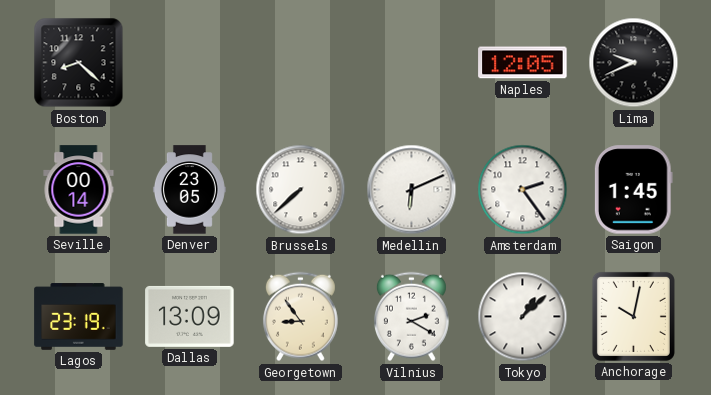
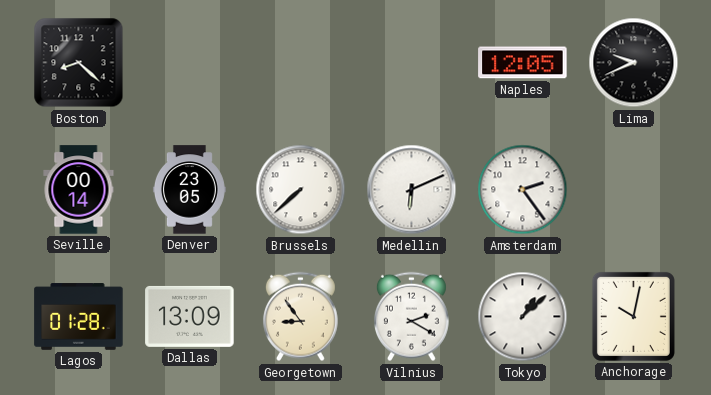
Saigon: 1:45 -> none
Lagos: 23:19 -> 01:28
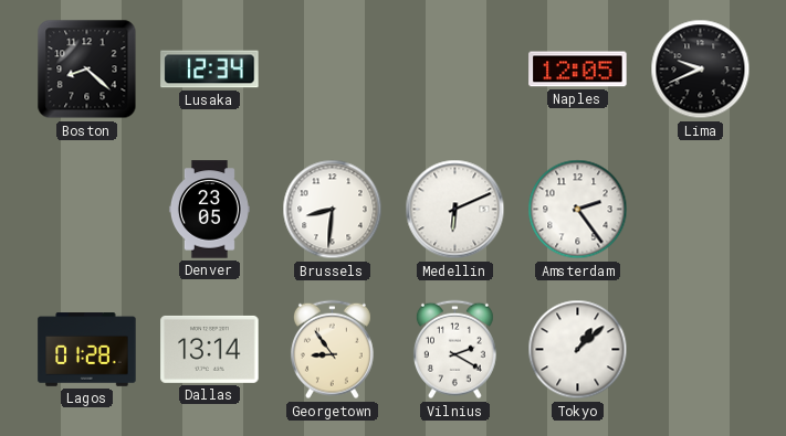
Lusaka: none -> 12:34
Seville: 00:14 -> none
Brussels: 7:38 -> 8:31
Dallas: 13:09 -> 13:14
Anchorage: 10:02 -> none
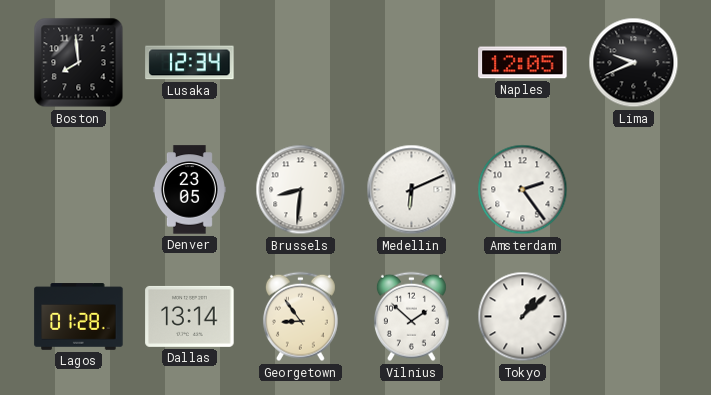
Boston: 8:22 -> 7:59
Vilnius: 2:20 -> 1:52
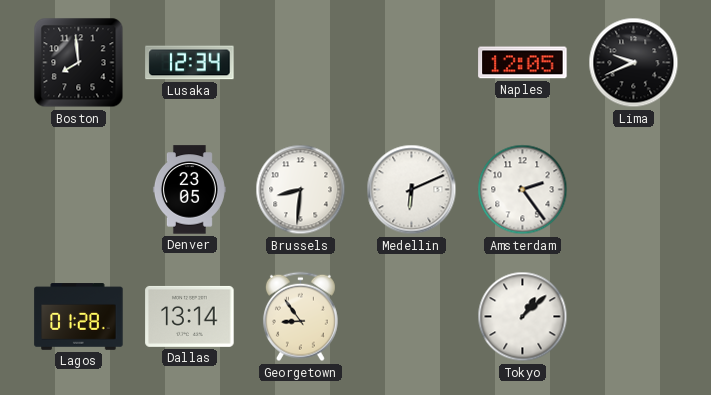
Vilnius: 1:52 -> none
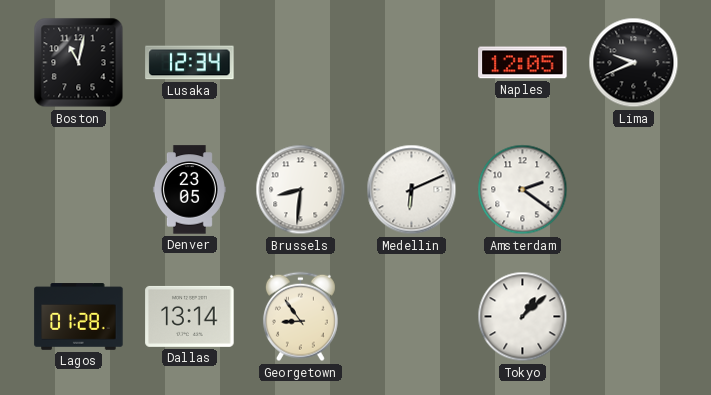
Boston: 7:59 -> 11:02
Amsterdam: 2:24 -> 2:21
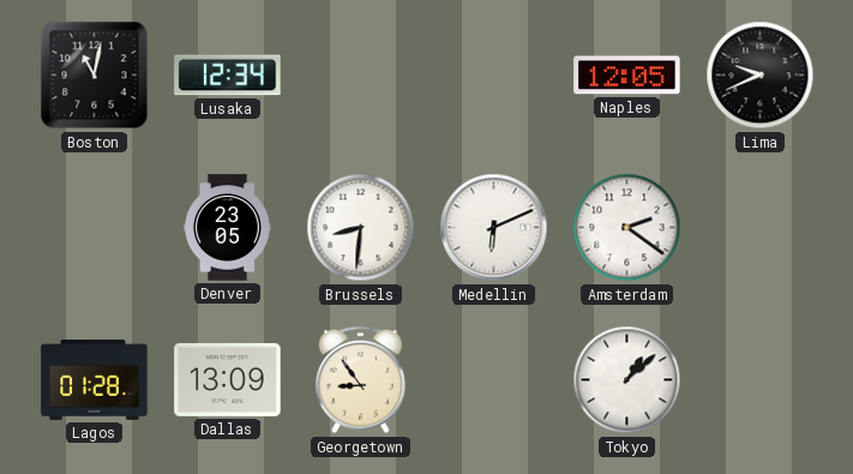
Dallas: 13:14 -> 13:09
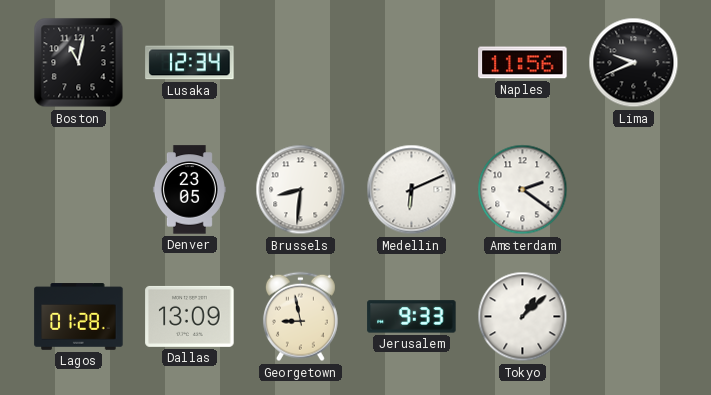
Naples: 12:05 -> 11:56
Georgetown: 8:54 -> 8:58
Jerusalem: none -> 9:33
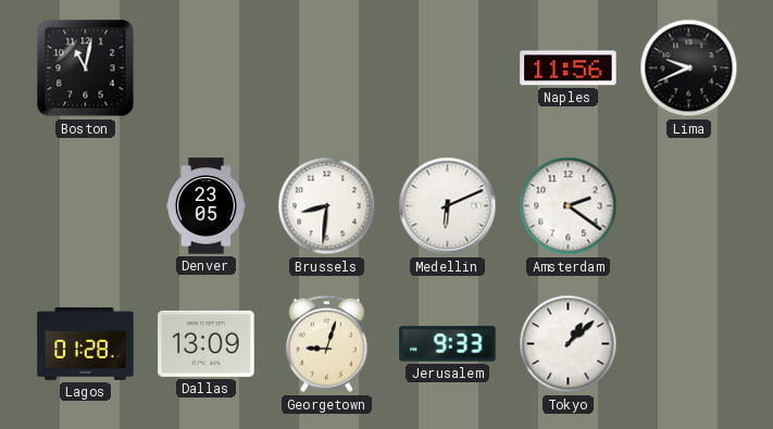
Lusaka: 12:34 -> none
Georgetown: 8:58 -> 9:03
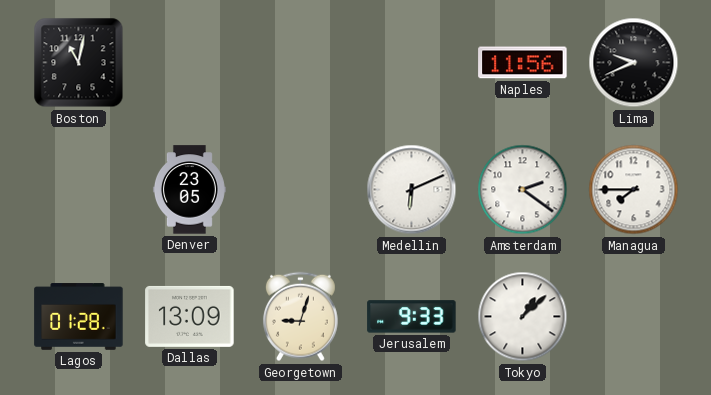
Brussels: 8:31 -> none
Managua: none -> 7:45
